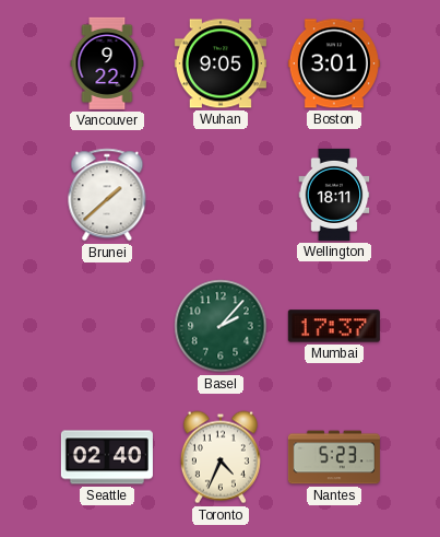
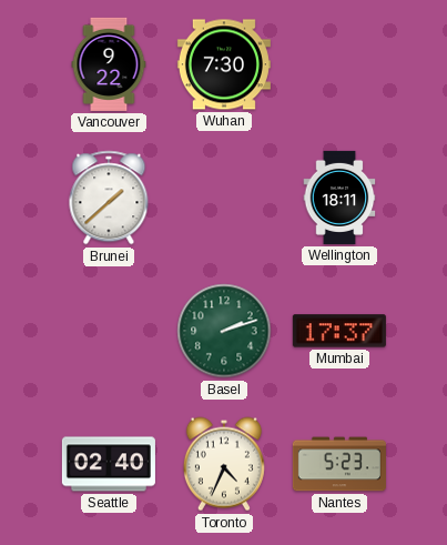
Wuhan: 9:05 -> 7:30
Boston: 3:01 -> none
Basel: 2:07 -> 2:12
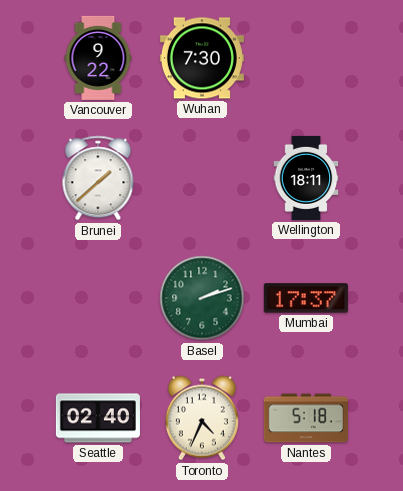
Nantes: 5:23 -> 5:18
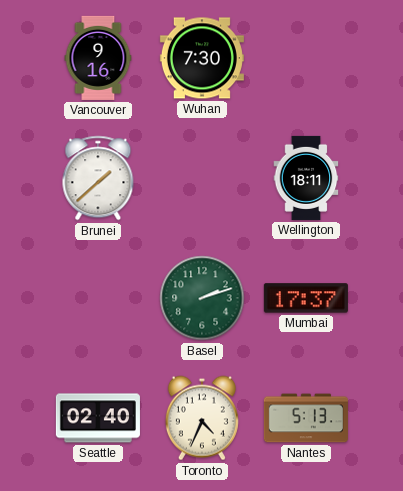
Vancouver: 9:22 -> 9:16
Nantes: 5:18 -> 5:13
